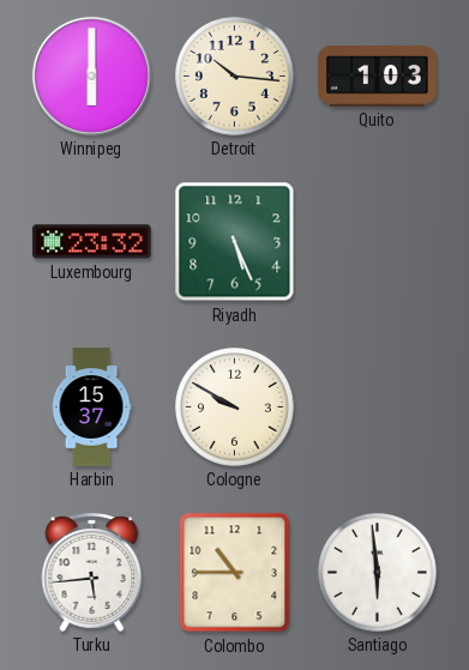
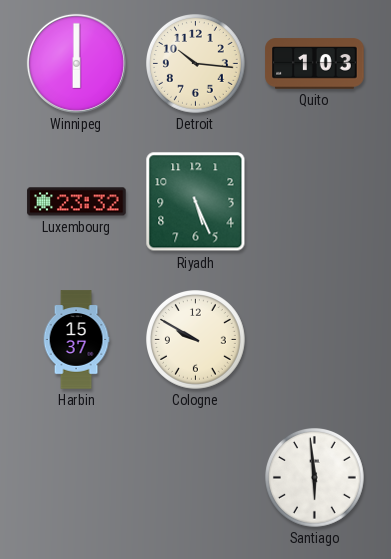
Turku: 5:44 -> none
Colombo: 10:45 -> none
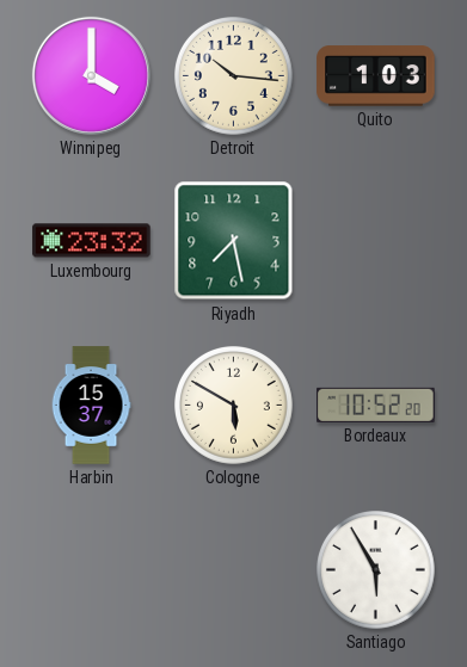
Winnipeg: 6:00 -> 4:00
Riyadh: 5:26 -> 7:28
Cologne: 9:50 -> 5:50
Bordeaux: none -> 10:52
Santiago: 5:59 -> 5:55
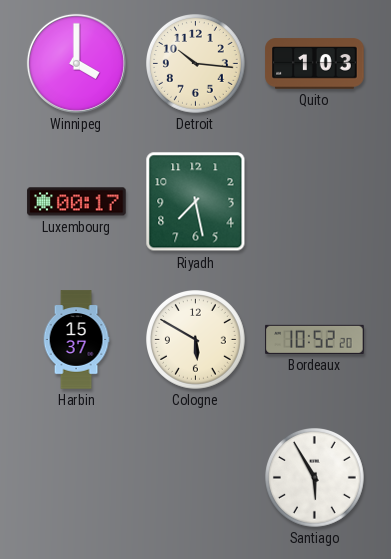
Luxembourg: 23:32 -> 00:17
